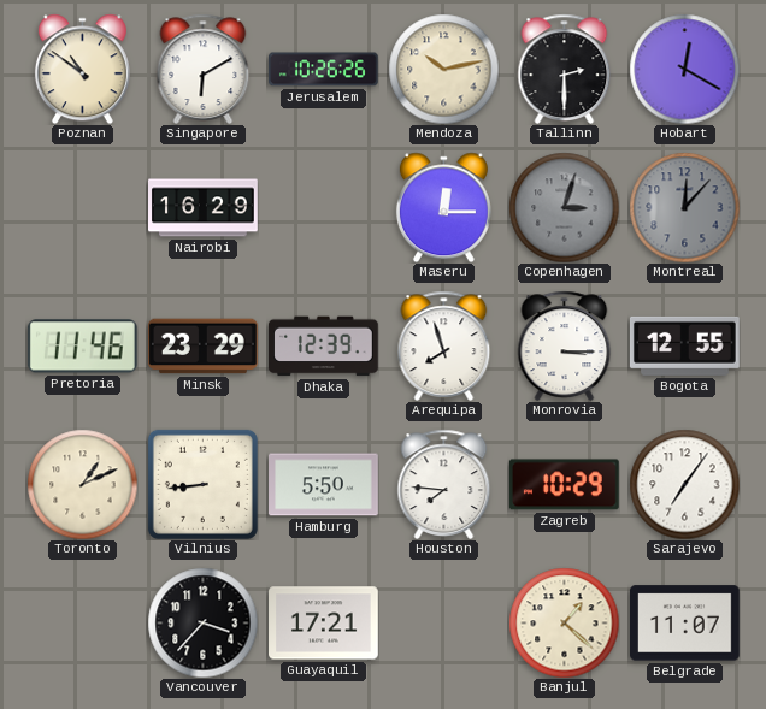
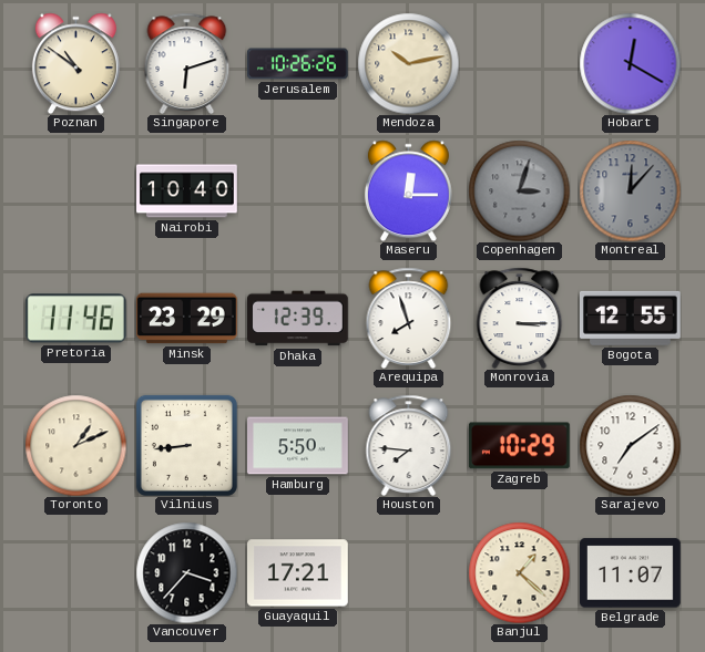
Singapore: 6:10 -> 6:12
Tallinn: 2:30 -> none
Nairobi: 16:29 -> 10:40
Sarajevo: 7:06 -> 7:09
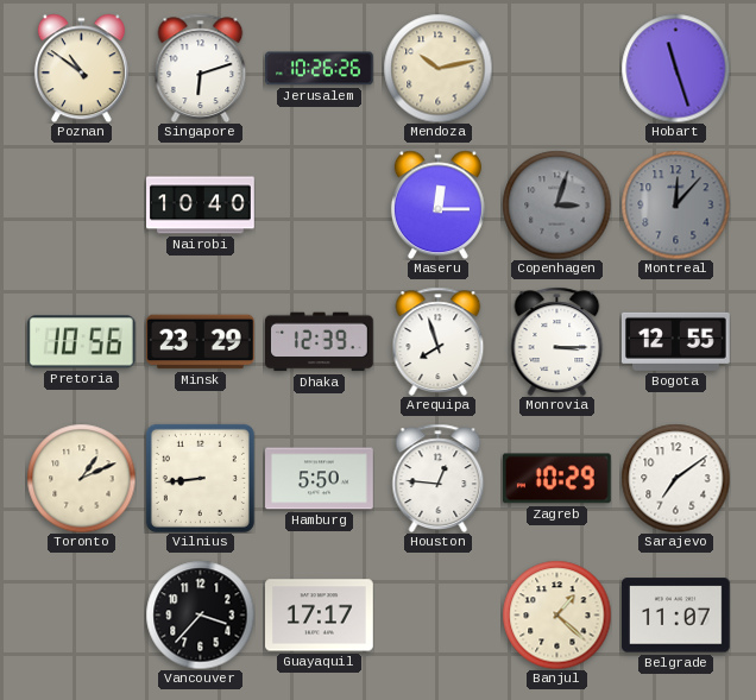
Hobart: 12:20 -> 11:27
Pretoria: 11:46 -> 10:56
Houston: 7:46 -> 12:46
Guayaquil: 17:21 -> 17:17
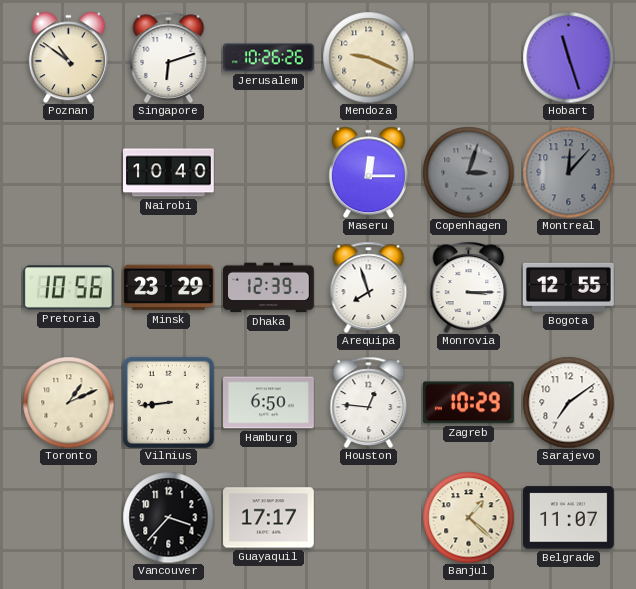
Mendoza: 10:13 -> 9:19
Hamburg: 5:50 -> 6:50
